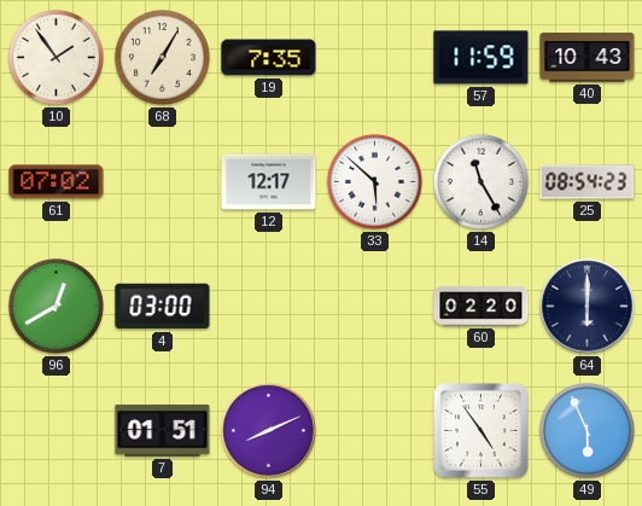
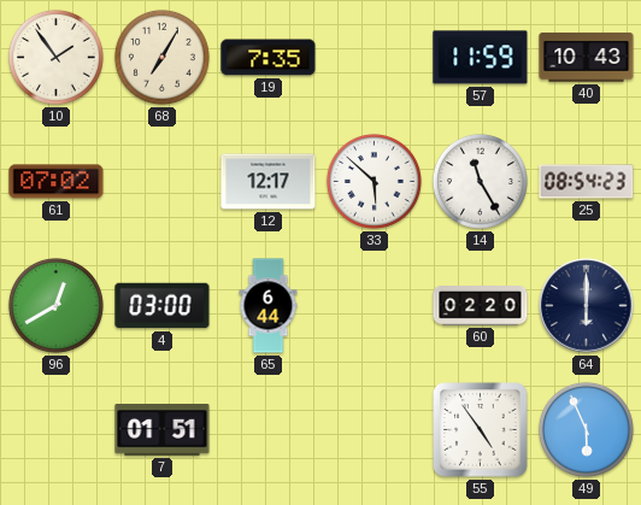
65: none -> 6:44
94: 8:11 -> none
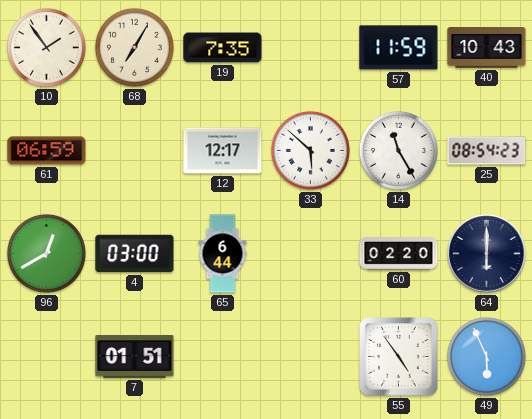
61: 07:02 -> 06:59
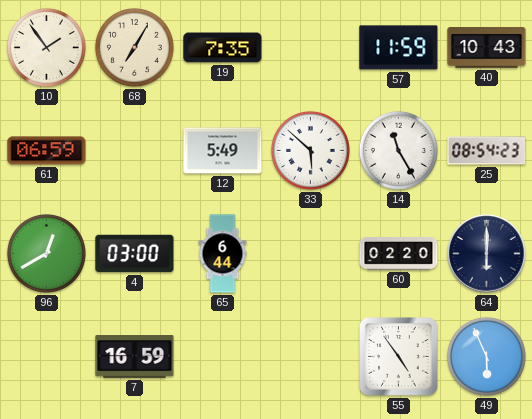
12: 12:17 -> 5:49
7: 01:51 -> 16:59
